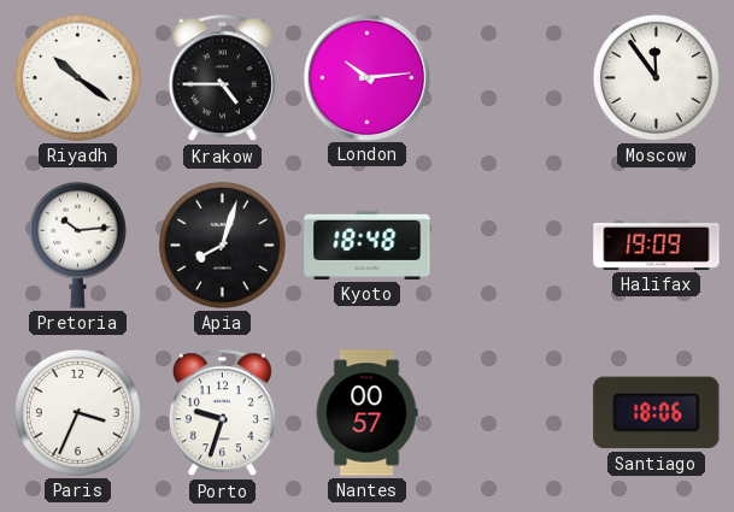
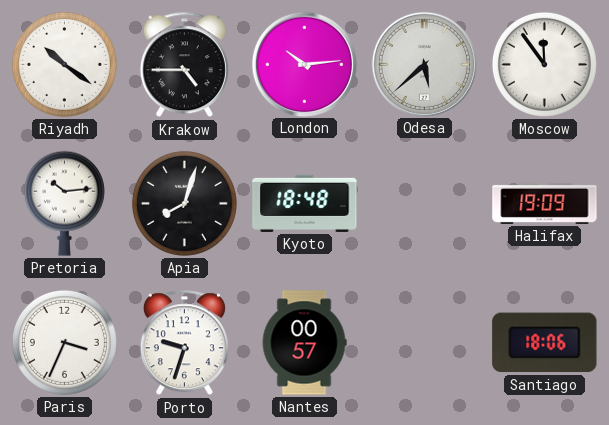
Odesa: none -> 5:38
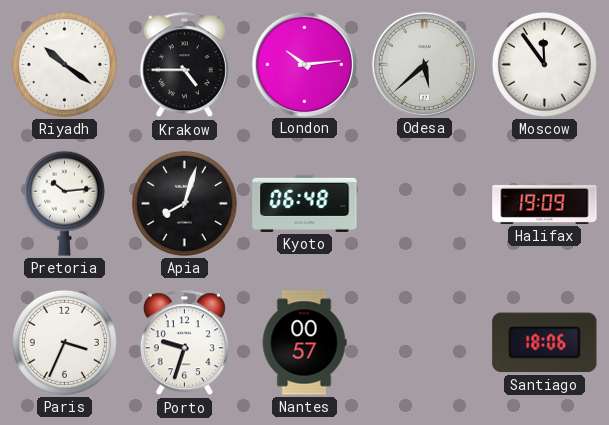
Kyoto: 18:48 -> 06:48
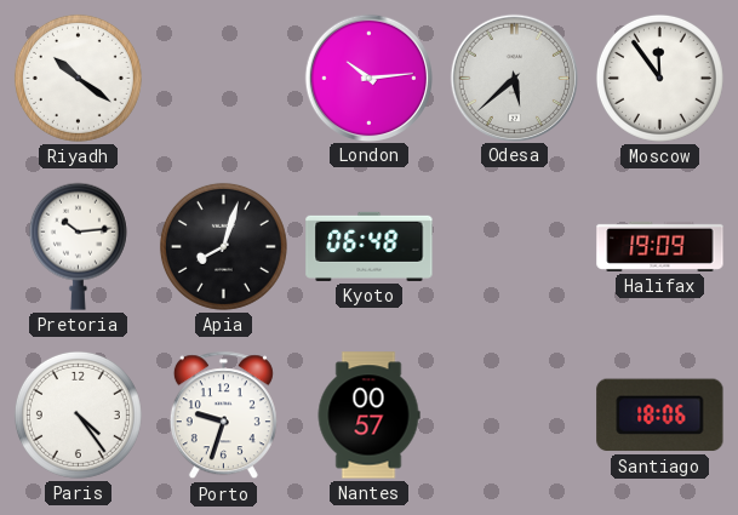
Krakow: 4:45 -> none
Paris: 3:34 -> 4:24
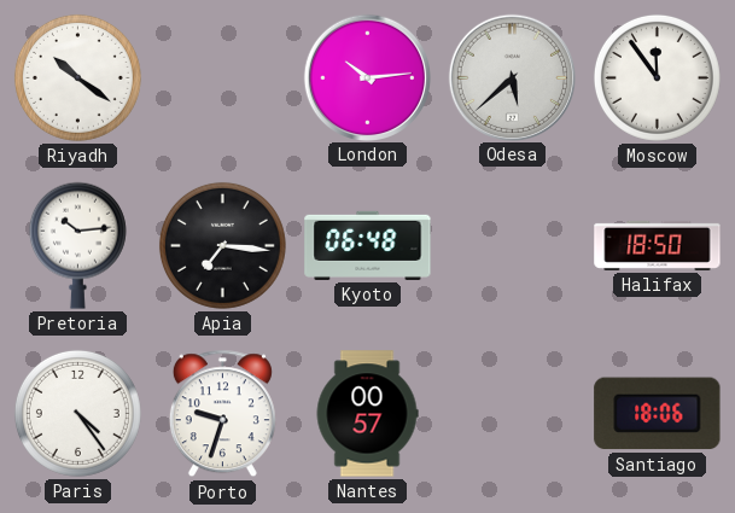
Apia: 8:03 -> 7:16
Halifax: 19:09 -> 18:50
